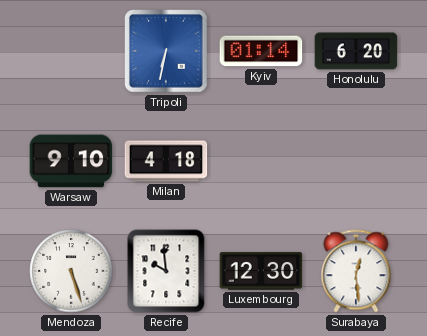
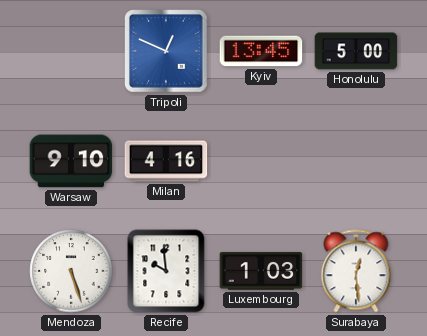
Tripoli: 6:32 -> 12:49
Kyiv: 01:14 -> 13:45
Honolulu: 6:20 -> 5:00
Milan: 4:18 -> 4:16
Luxembourg: 12:30 -> 1:03
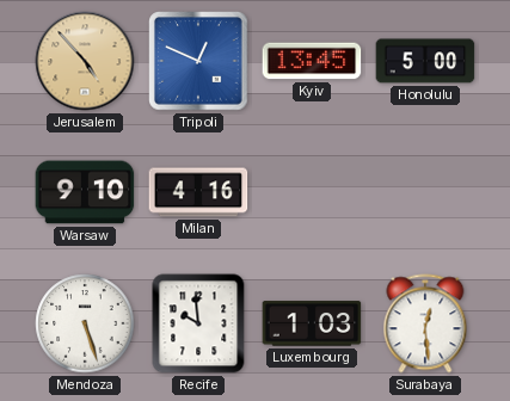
Jerusalem: none -> 4:53
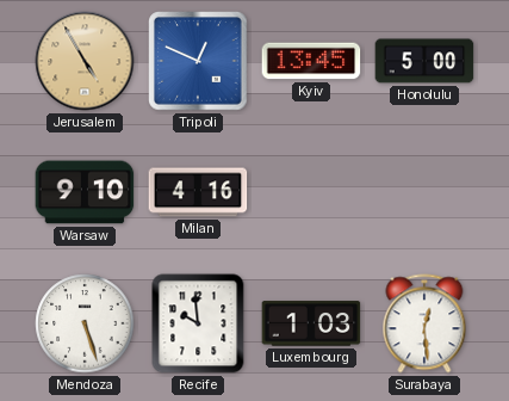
Jerusalem: 4:53 -> 4:55
